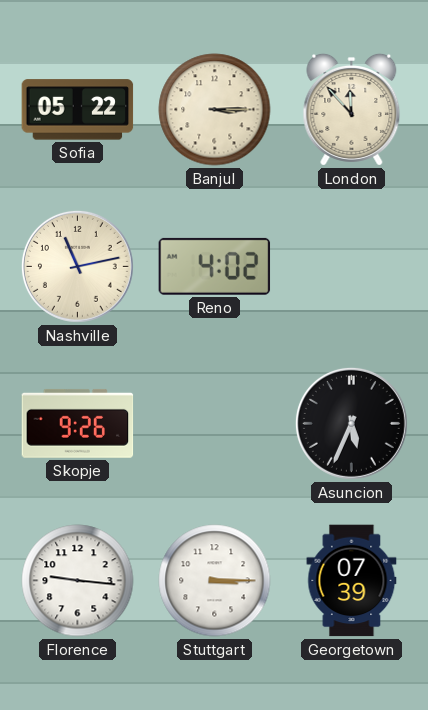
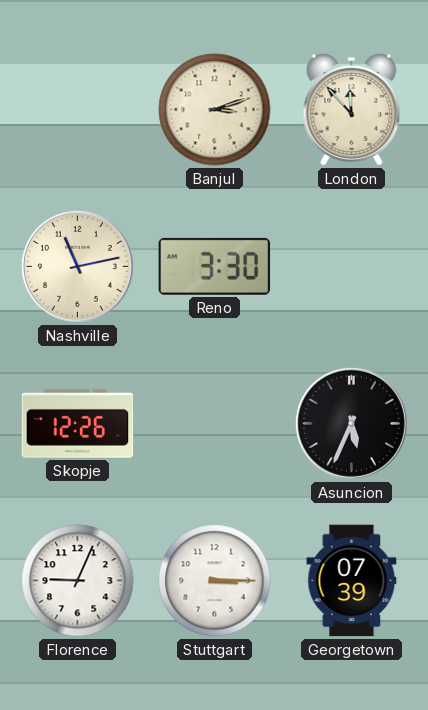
Sofia: 05:22 -> none
Banjul: 3:15 -> 3:12
Reno: 4:02 -> 3:30
Skopje: 9:26 -> 12:26
Florence: 9:16 -> 9:04
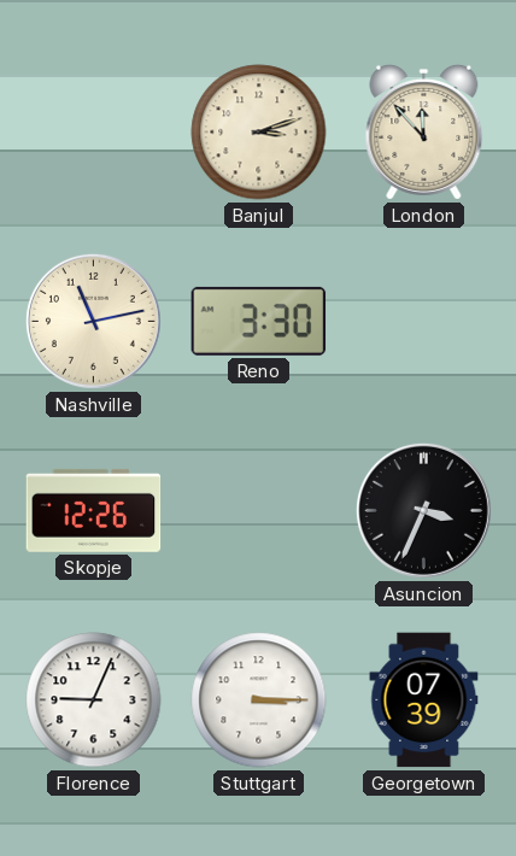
Asuncion: 5:34 -> 3:34
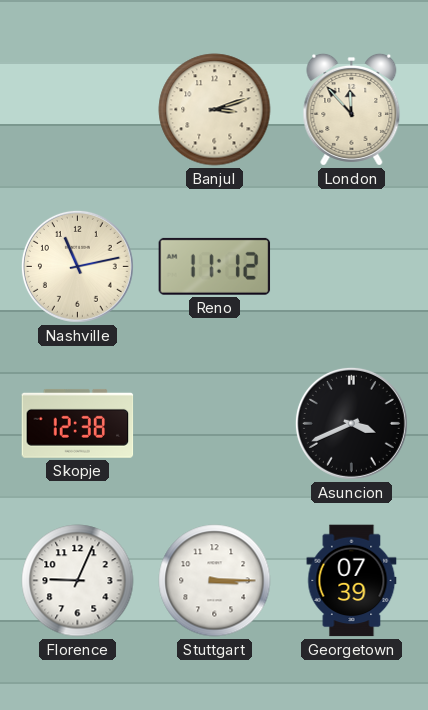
Reno: 3:30 -> 11:12
Skopje: 12:26 -> 12:38
Asuncion: 3:34 -> 3:41
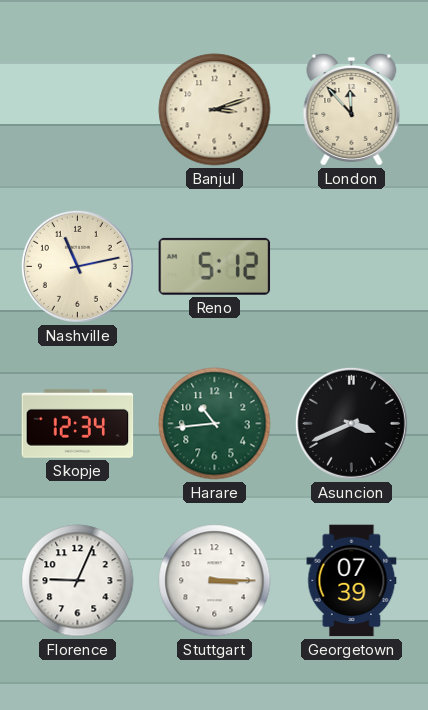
Reno: 11:12 -> 5:12
Skopje: 12:38 -> 12:34
Harare: none -> 10:44
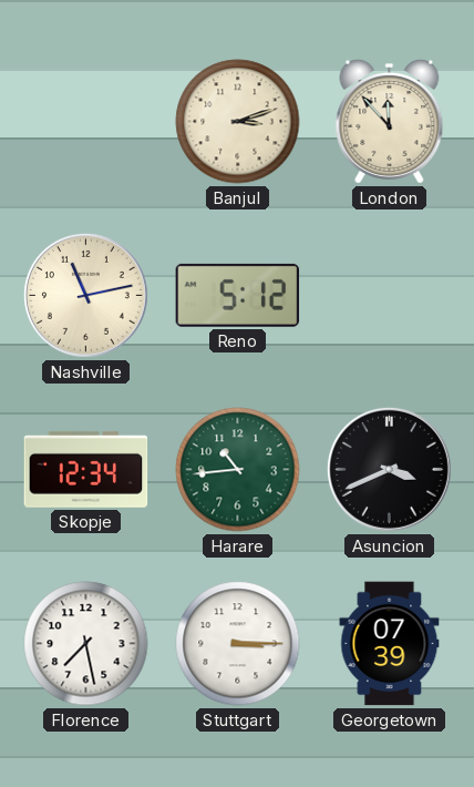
Florence: 9:04 -> 7:28
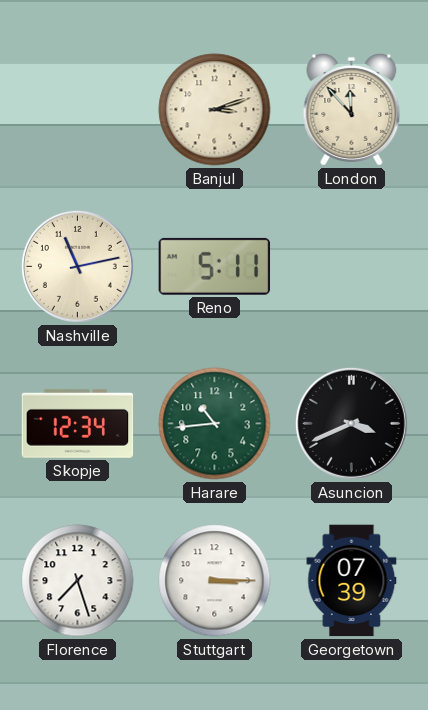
Reno: 5:12 -> 5:11
Florence: 7:28 -> 7:27
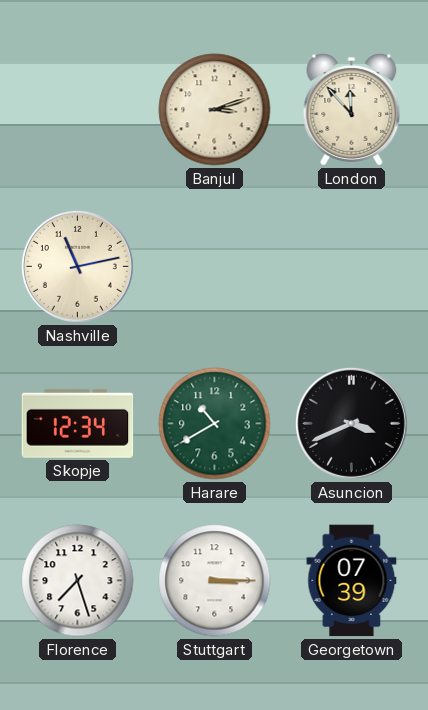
Reno: 5:11 -> none
Harare: 10:44 -> 10:40
